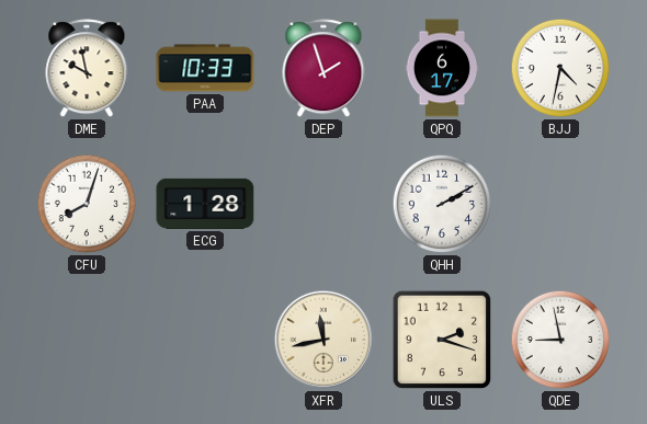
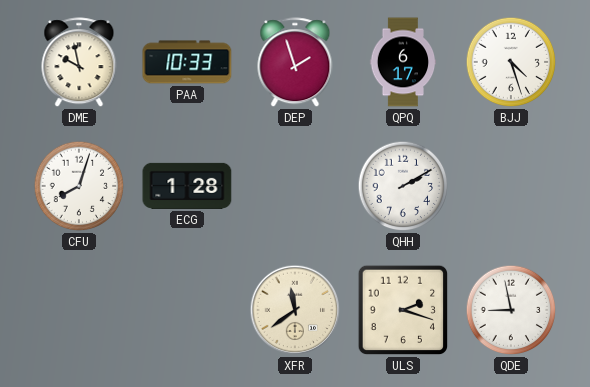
BJJ: 4:32 -> 4:27
XFR: 11:43 -> 11:39
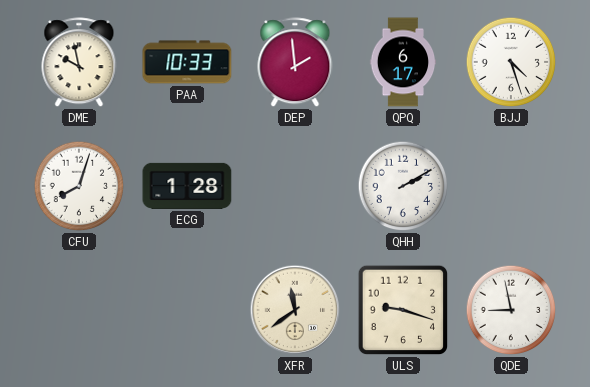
DEP: 1:57 -> 1:59
ULS: 2:18 -> 9:18
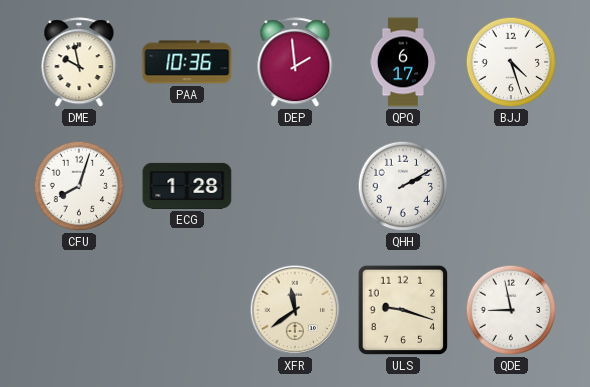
PAA: 10:33 -> 10:36
